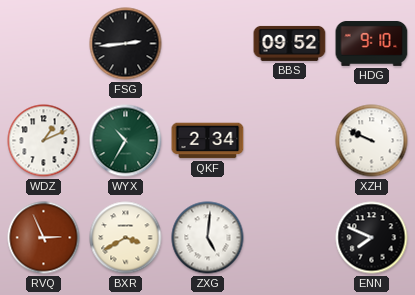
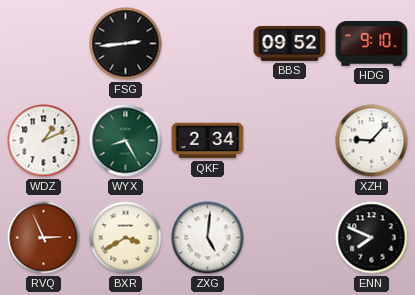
WYX: 10:35 -> 8:25
XZH: 9:49 -> 9:07
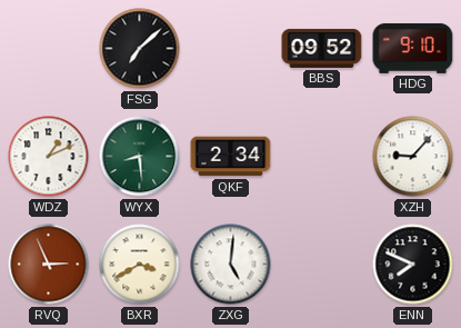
FSG: 2:44 -> 7:08
WYX: 8:25 -> 8:29
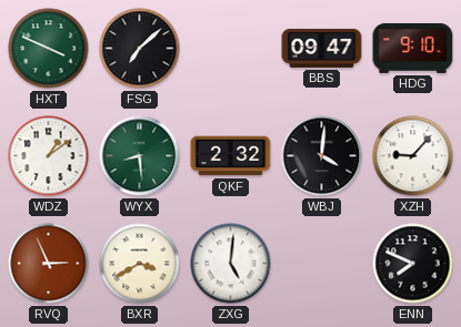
HXT: none -> 3:49
BBS: 09:52 -> 09:47
WDZ: 1:11 -> 1:09
QKF: 2:34 -> 2:32
WBJ: none -> 4:01
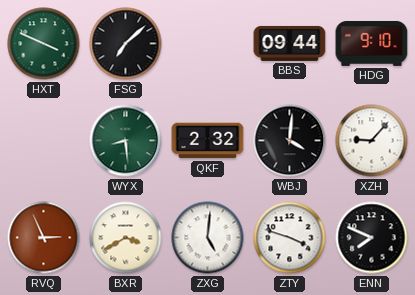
BBS: 09:47 -> 09:44
WDZ: 1:09 -> none
ZTY: none -> 3:48
